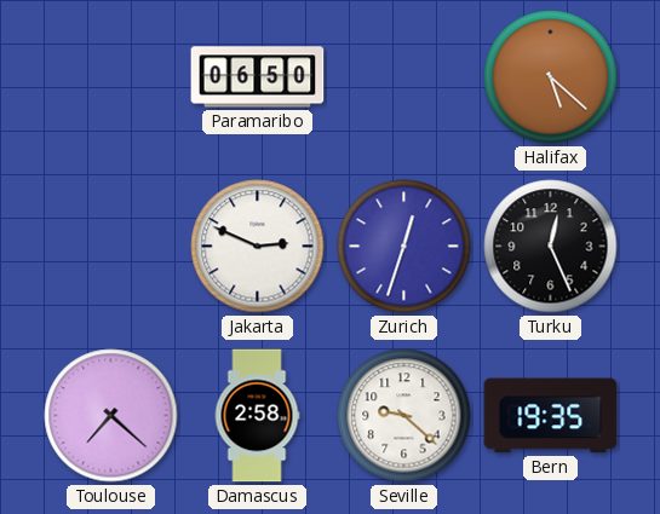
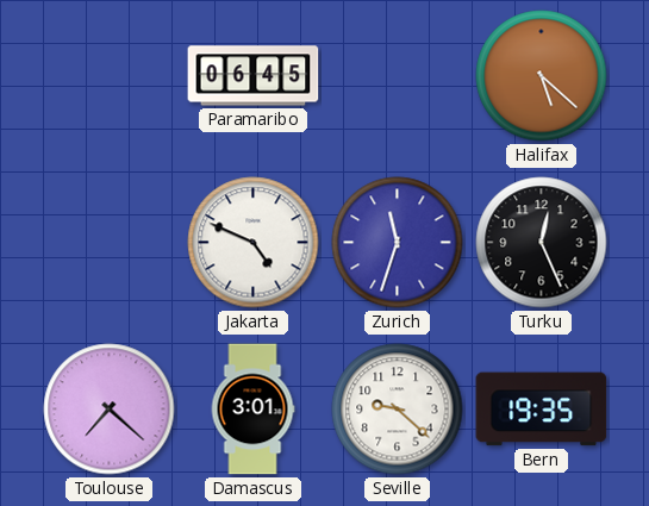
Paramaribo: 06:50 -> 06:45
Jakarta: 2:49 -> 4:49
Zurich: 12:33 -> 11:33
Damascus: 2:58 -> 3:01
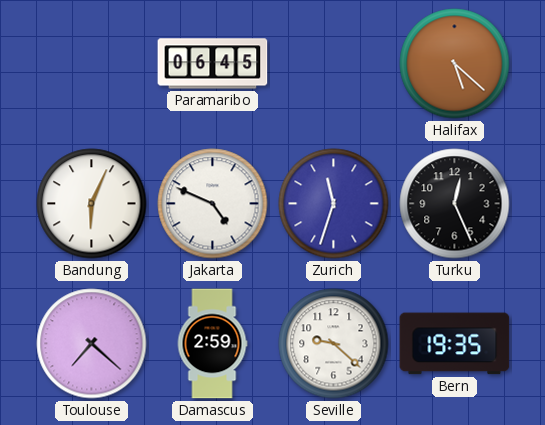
Bandung: none -> 6:04
Damascus: 3:01 -> 2:59
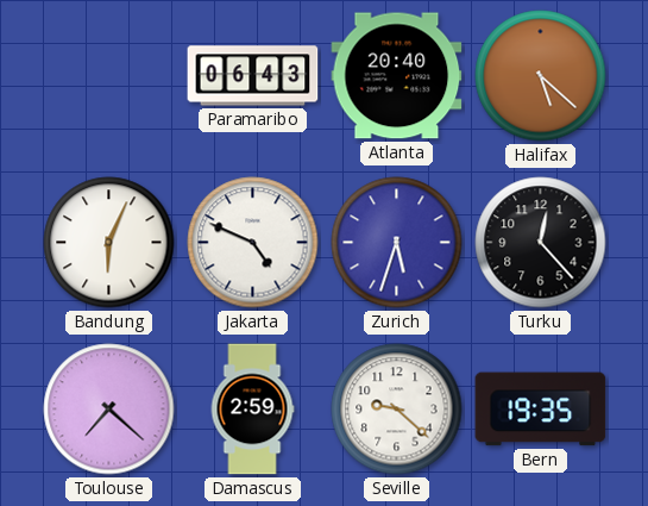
Paramaribo: 06:45 -> 06:43
Atlanta: none -> 20:40
Zurich: 11:33 -> 5:33
Turku: 12:26 -> 12:23
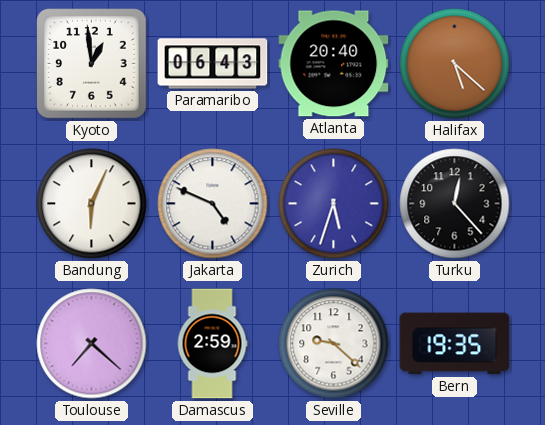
Kyoto: none -> 12:59
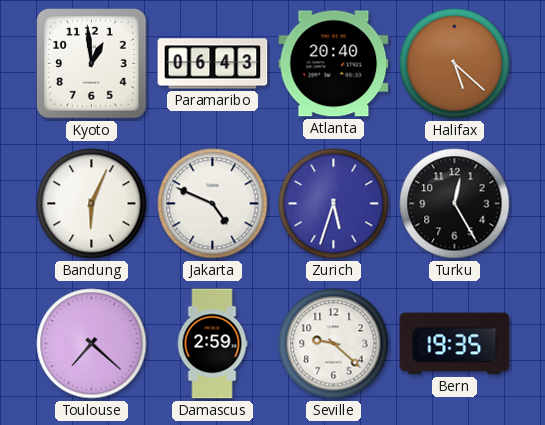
Turku: 12:23 -> 12:25
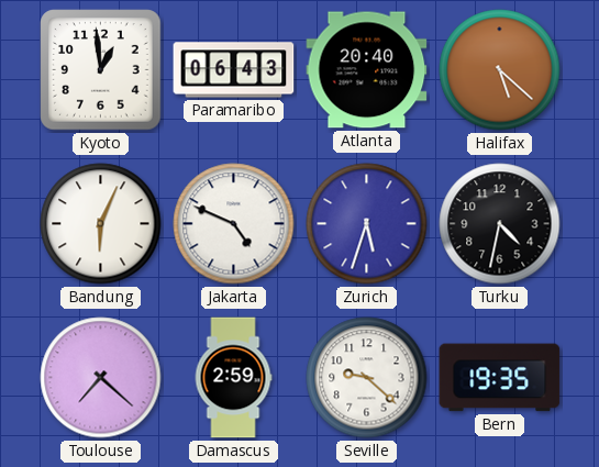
Turku: 12:25 -> 4:32
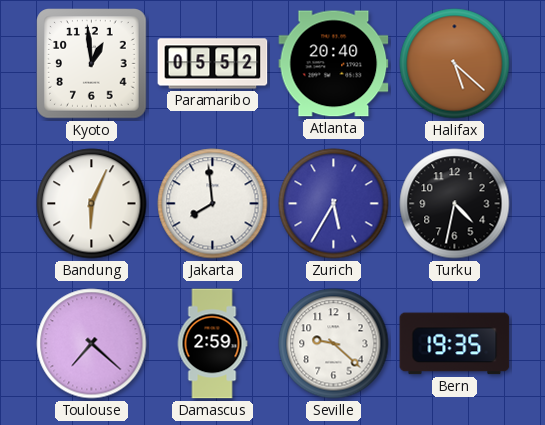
Paramaribo: 06:43 -> 05:52
Jakarta: 4:49 -> 7:59
Zurich: 5:33 -> 5:35
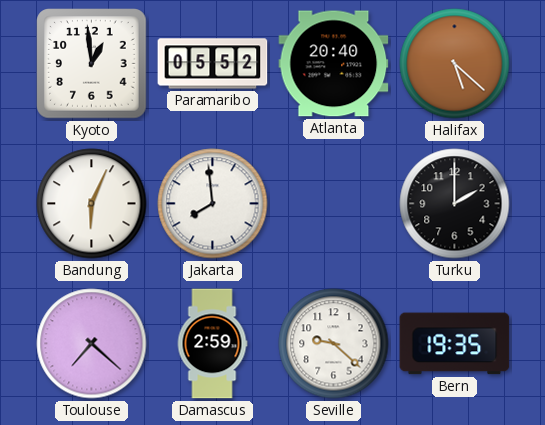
Zurich: 5:35 -> none
Turku: 4:32 -> 2:00
